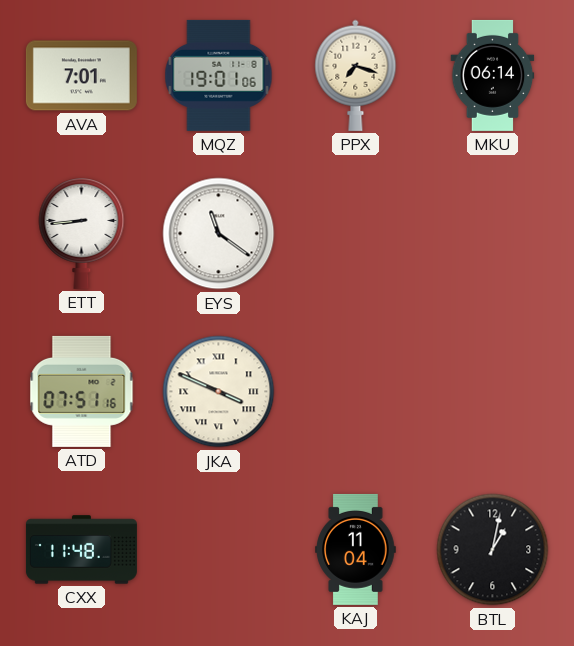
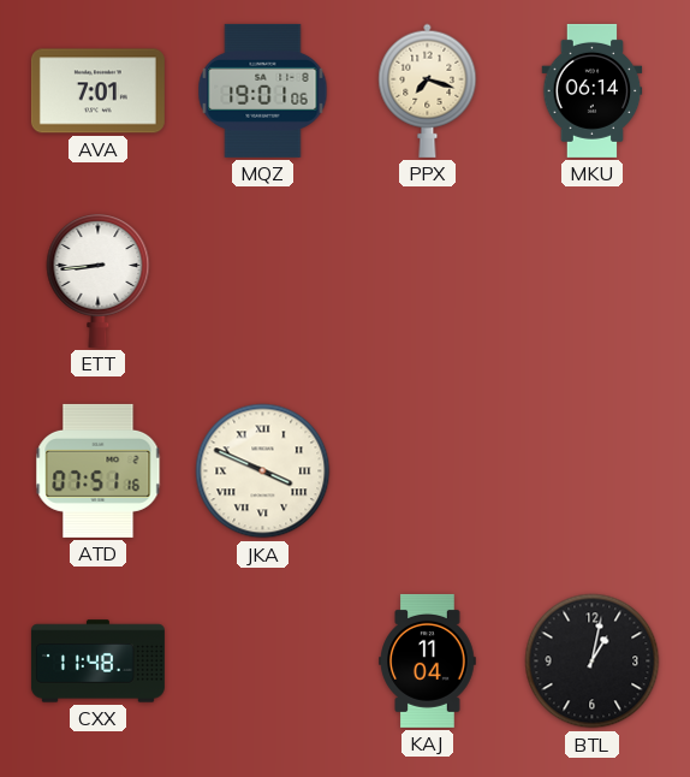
EYS: 11:21 -> none
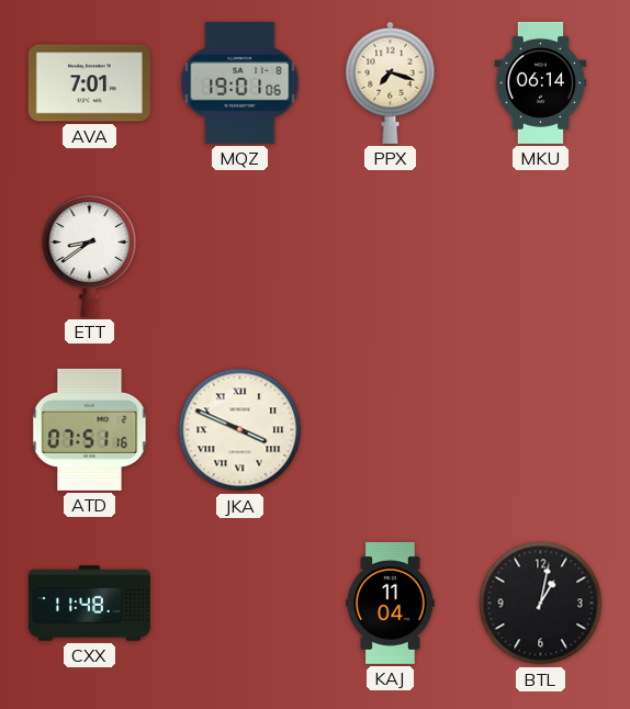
ETT: 8:44 -> 8:39
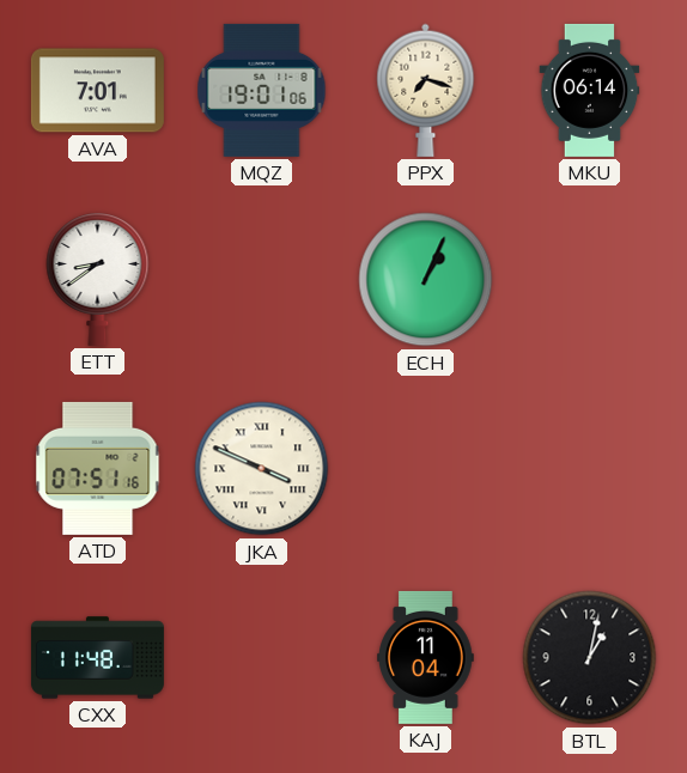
ECH: none -> 1:04
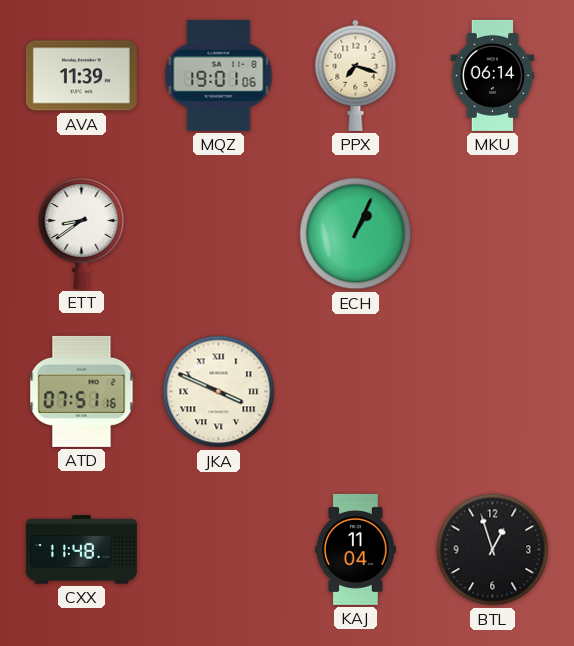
AVA: 7:01 -> 11:39
BTL: 1:02 -> 12:57
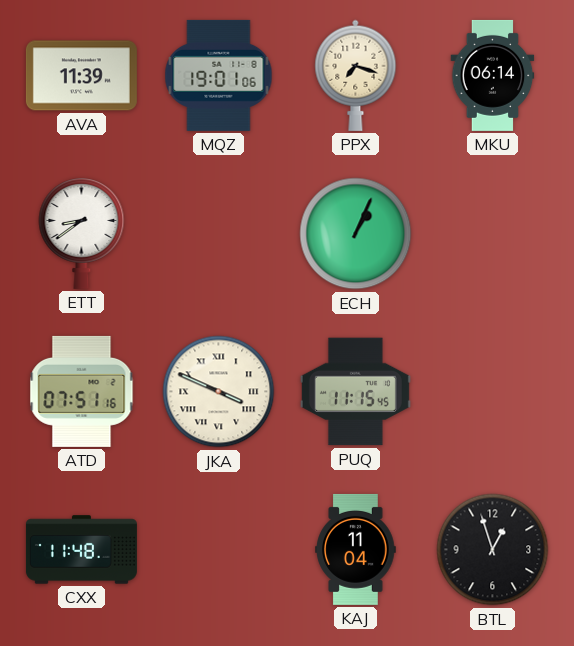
PUQ: none -> 11:15
